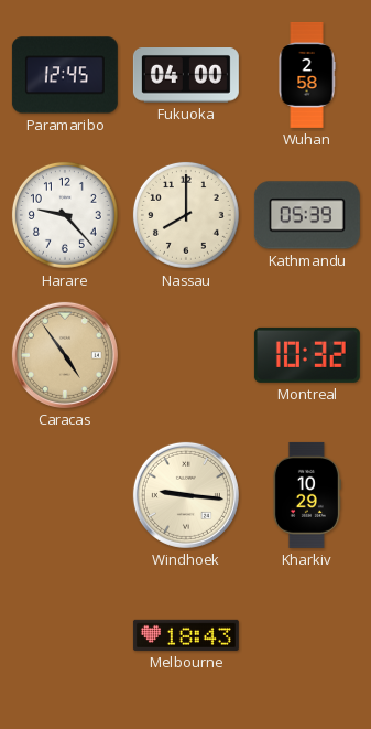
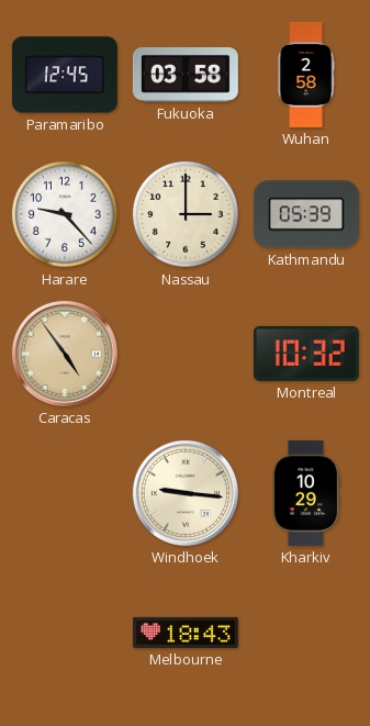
Fukuoka: 04:00 -> 03:58
Nassau: 8:00 -> 3:00
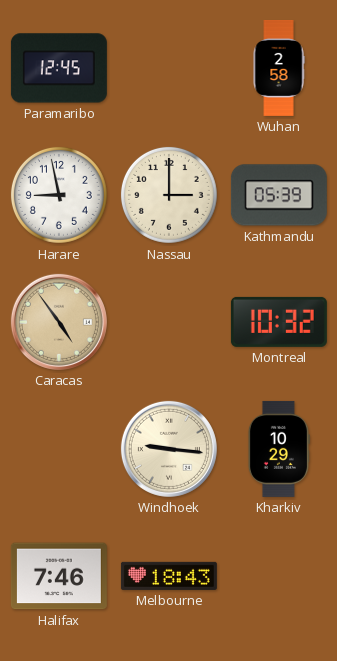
Fukuoka: 03:58 -> none
Harare: 9:23 -> 8:58
Halifax: none -> 7:46
